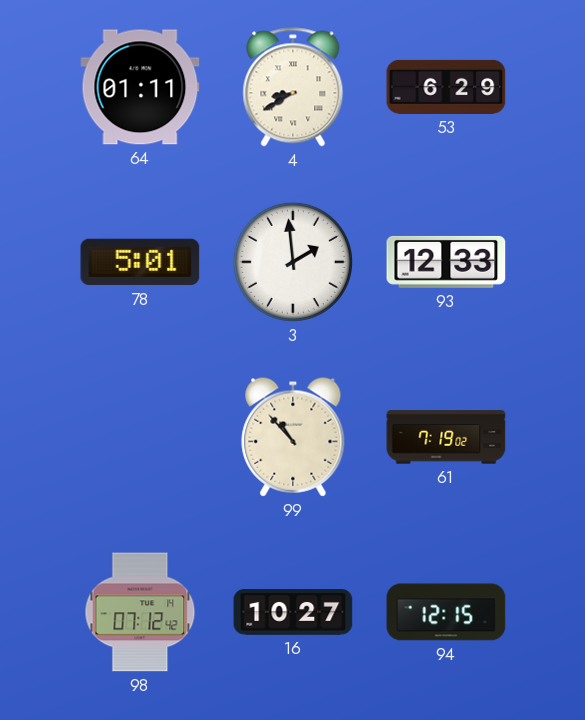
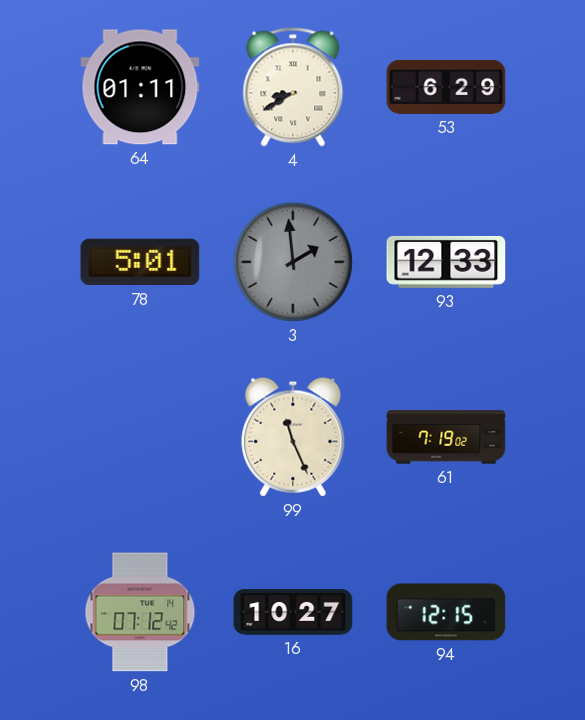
3 dial: white -> grey
99: 10:53 -> 11:26
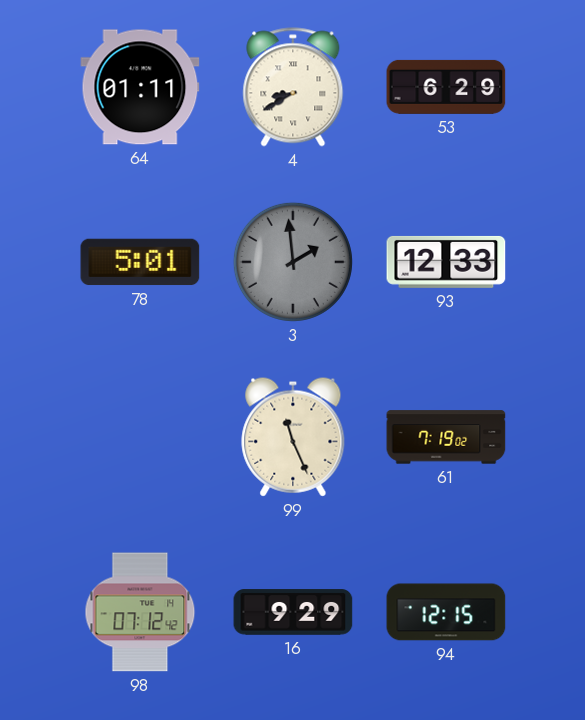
16: 10:27 -> 9:29
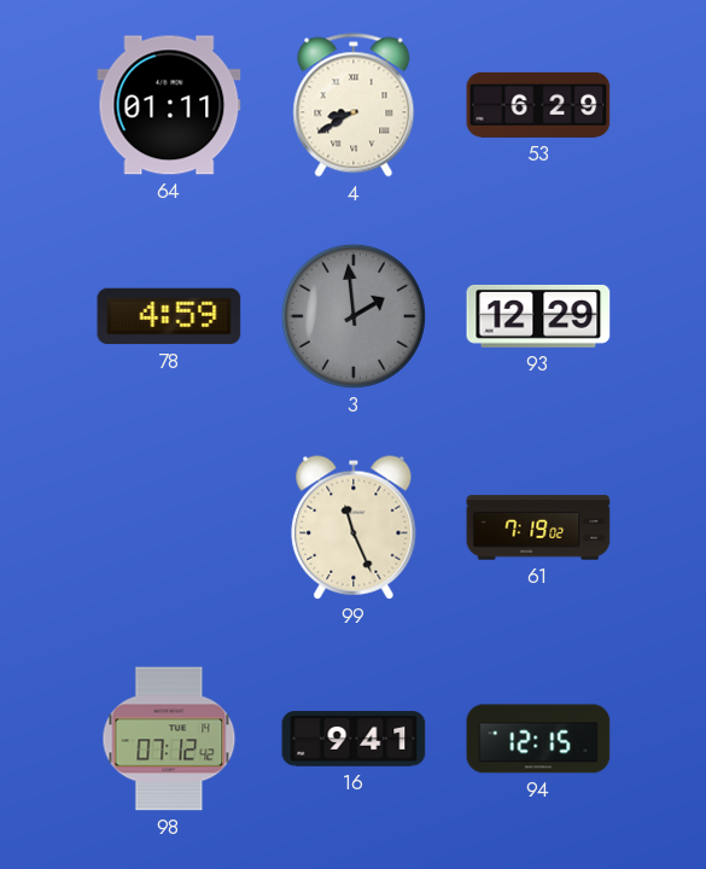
78: 5:01 -> 4:59
93: 12:33 -> 12:29
16: 9:29 -> 9:41
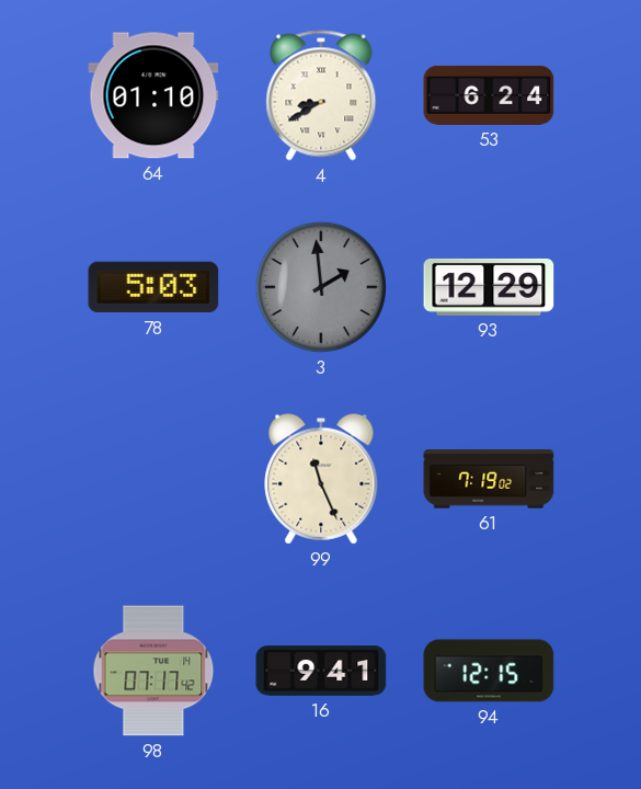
64: 01:11 -> 01:10
53: 6:29 -> 6:24
78: 4:59 -> 5:03
98: 07:12 -> 07:17
